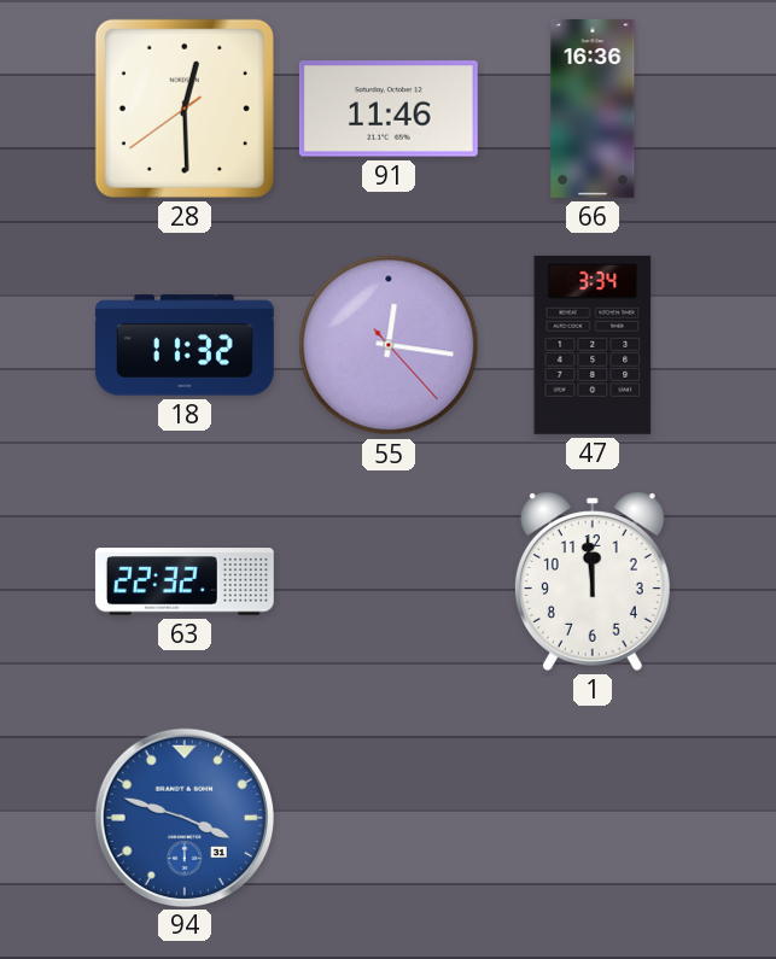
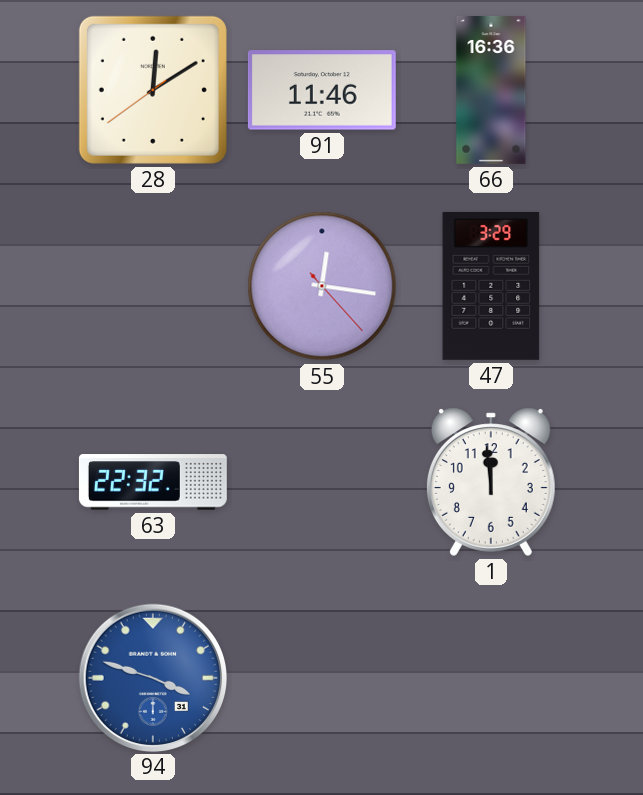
28: 12:29 -> 12:09
18: 11:32 -> none
47: 3:34 -> 3:29
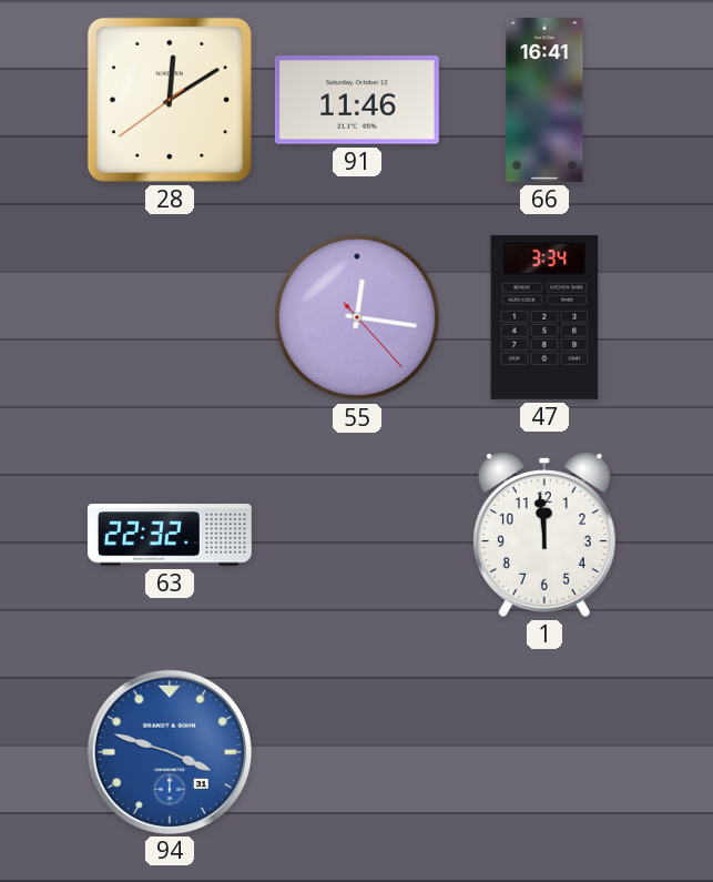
66: 16:36 -> 16:41
47: 3:29 -> 3:34
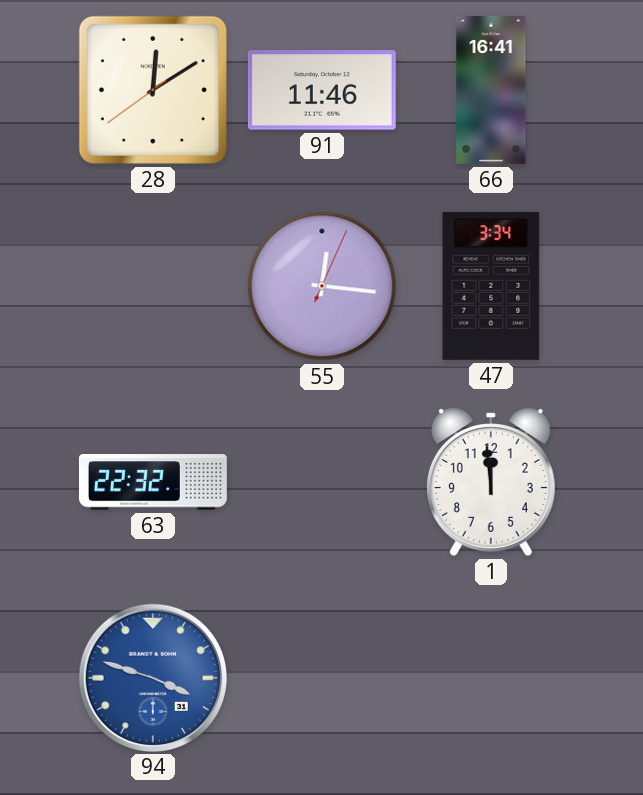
55: 12:16:23 -> 12:16:04
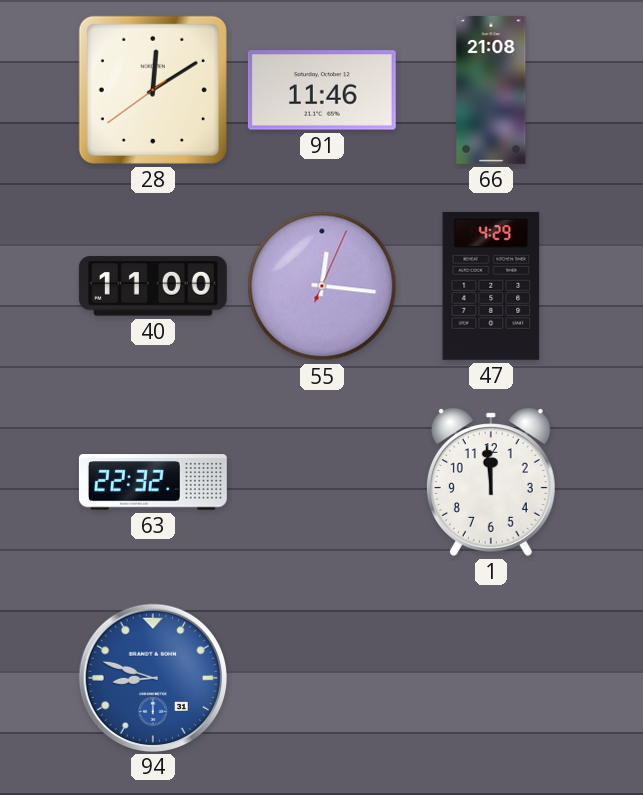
66: 16:41 -> 21:08
40: none -> 11:00
47: 3:34 -> 4:29
94: 3:48 -> 8:48
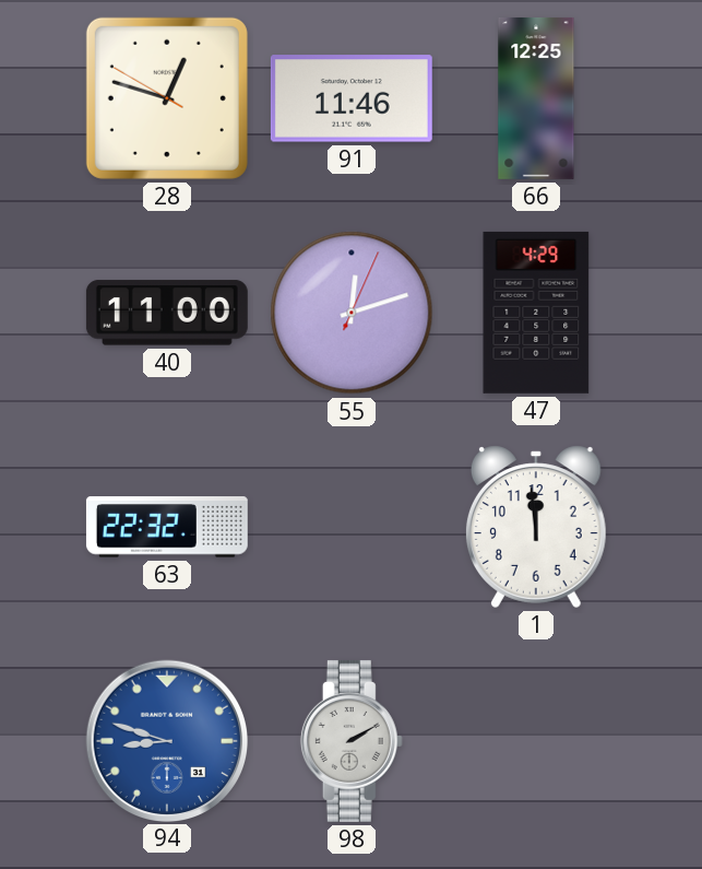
28: 12:09 -> 12:47
66: 21:08 -> 12:25
55: 12:16 -> 12:12
98: none -> 2:10
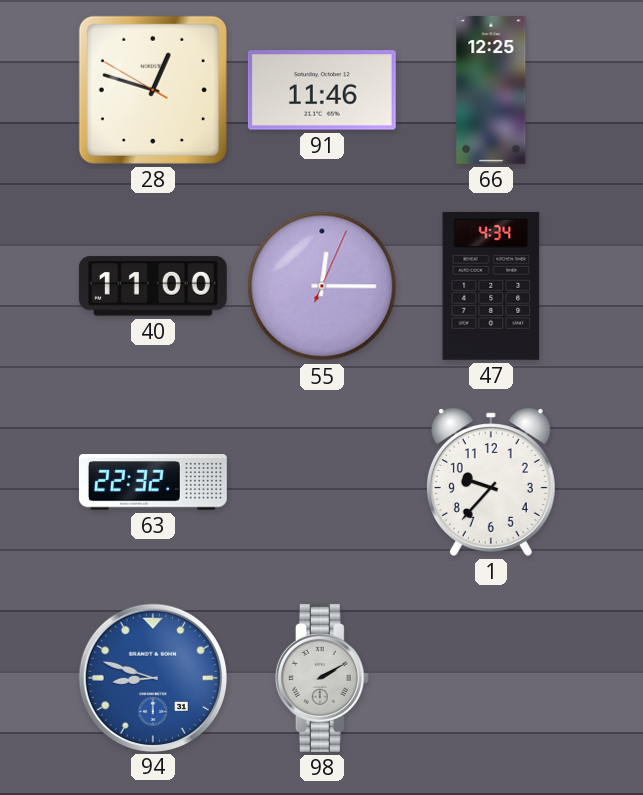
55: 12:12 -> 12:15
47: 4:29 -> 4:34
1: 11:59 -> 9:37
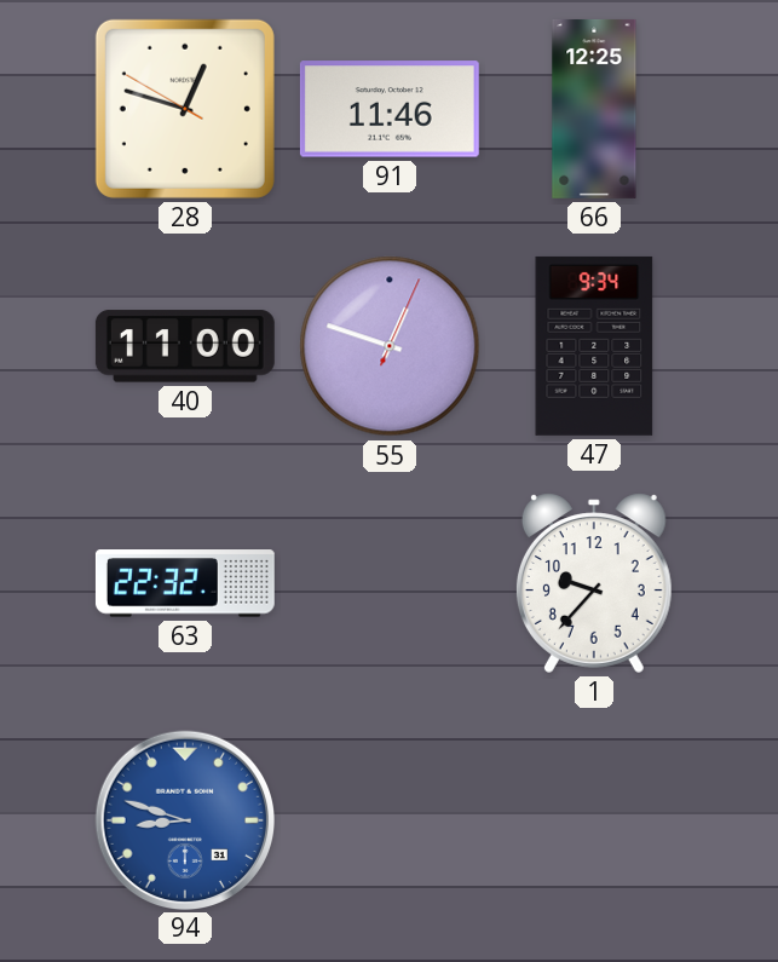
55: 12:15 -> 12:48
47: 4:34 -> 9:34
98: 2:10 -> none
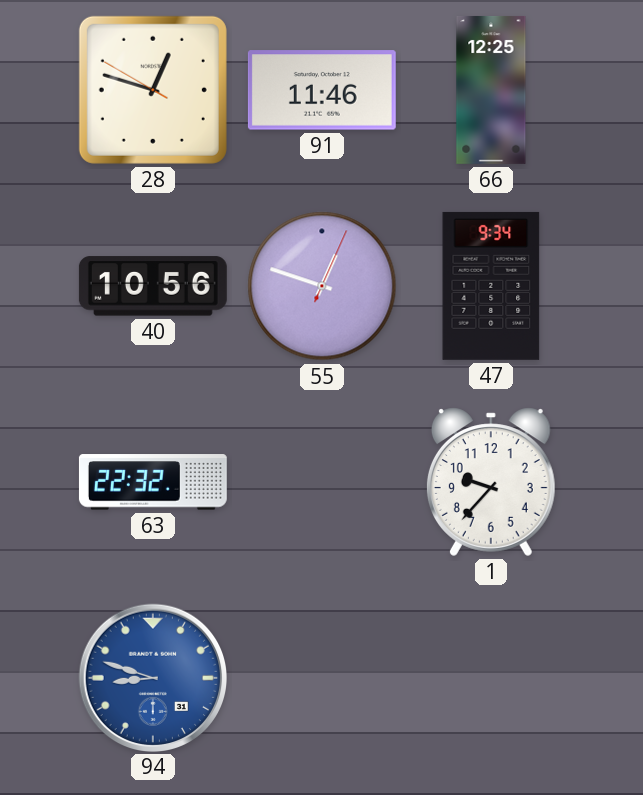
40: 11:00 -> 10:56
